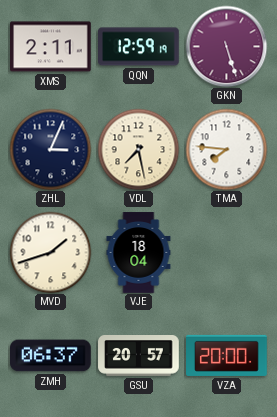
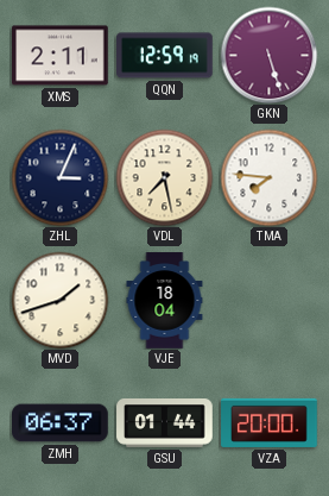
GSU: 20:57 -> 01:44
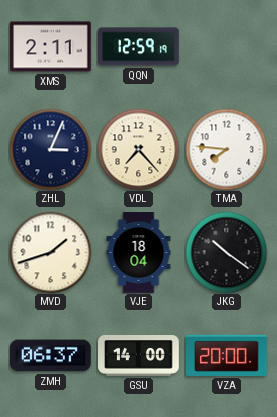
GKN: 5:27 -> none
VDL: 7:28 -> 7:23
JKG: none -> 10:21
GSU: 01:44 -> 14:00
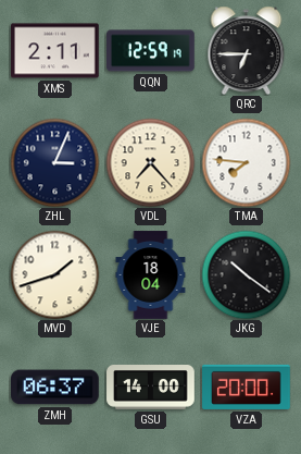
QRC: none -> 6:45
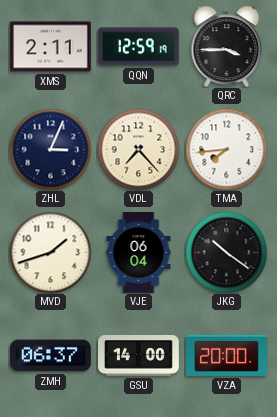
QRC: 6:45 -> 3:45
TMA: 7:46 -> 7:44
VJE: 18:04 -> 06:04
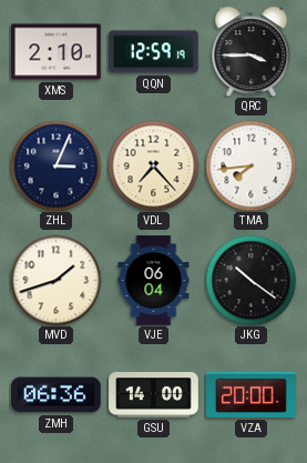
XMS: 2:11 -> 2:10
ZMH: 06:37 -> 06:36
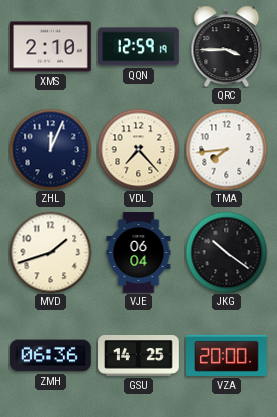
ZHL: 3:04 -> 12:04
GSU: 14:00 -> 14:25
